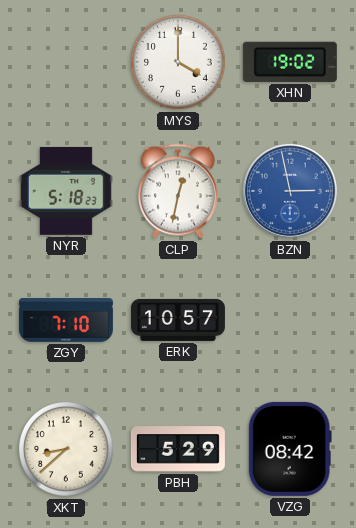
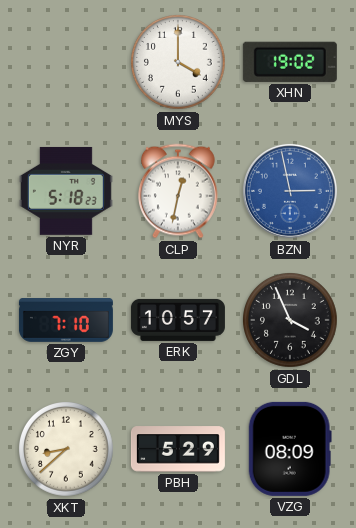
GDL: none -> 3:56
VZG: 08:42 -> 08:09
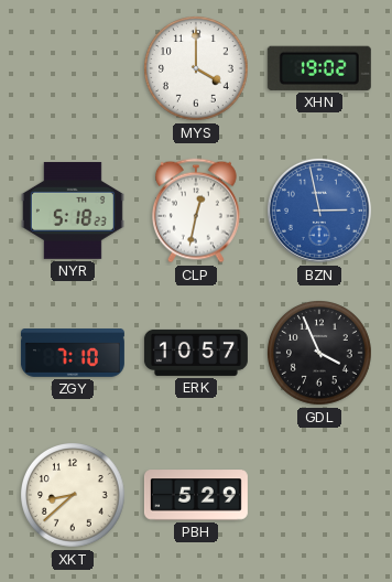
VZG: 08:09 -> none
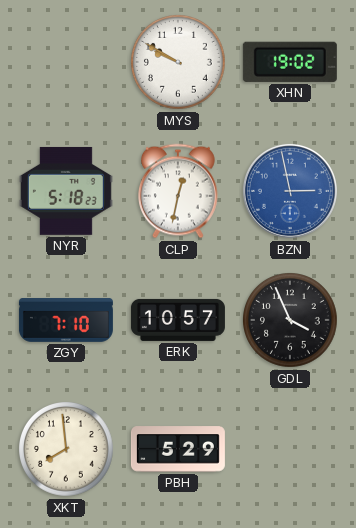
MYS: 4:00 -> 9:50
XKT: 8:38 -> 7:59
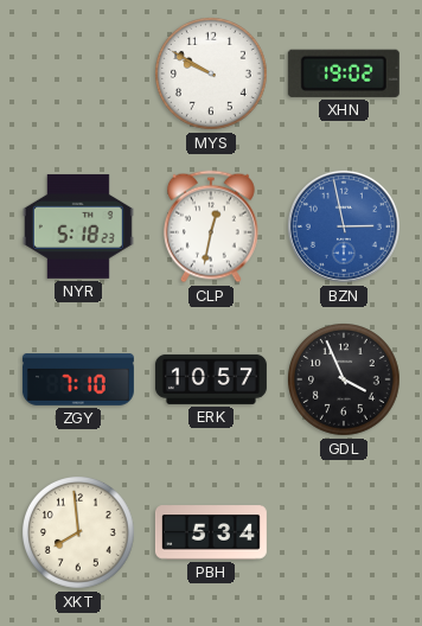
PBH: 5:29 -> 5:34
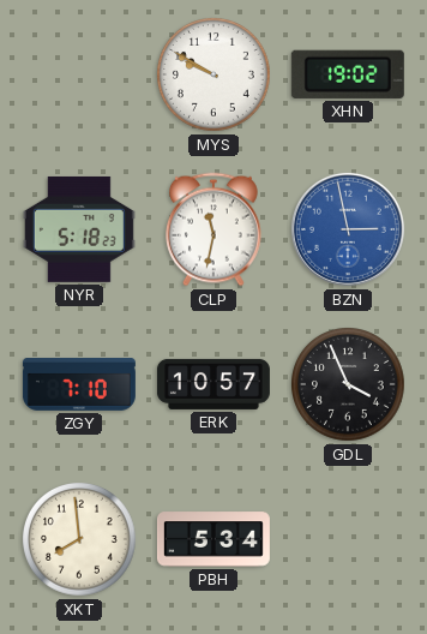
CLP: 12:32 -> 11:32
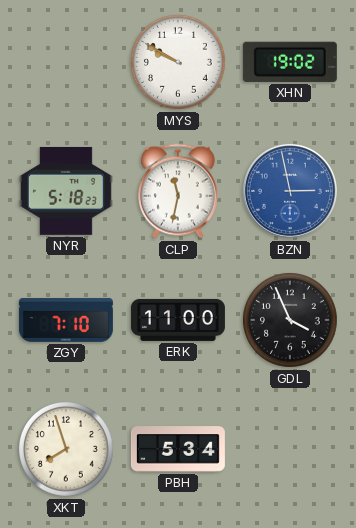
ERK: 10:57 -> 11:00
XKT: 7:59 -> 7:57
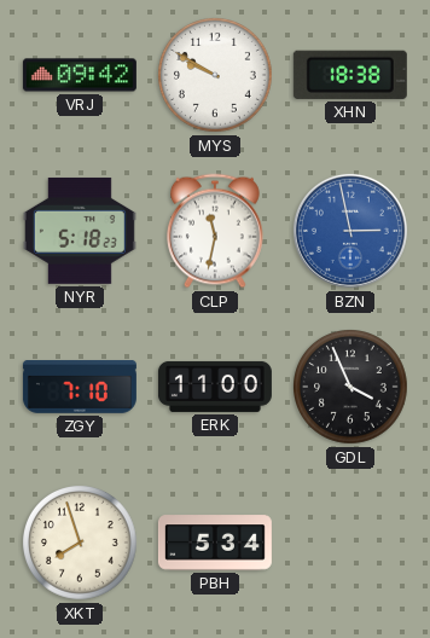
VRJ: none -> 09:42
XHN: 19:02 -> 18:38
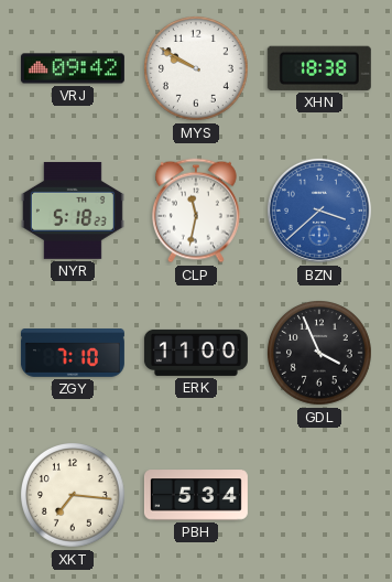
BZN: 2:58 -> 3:38
XKT: 7:57 -> 7:16
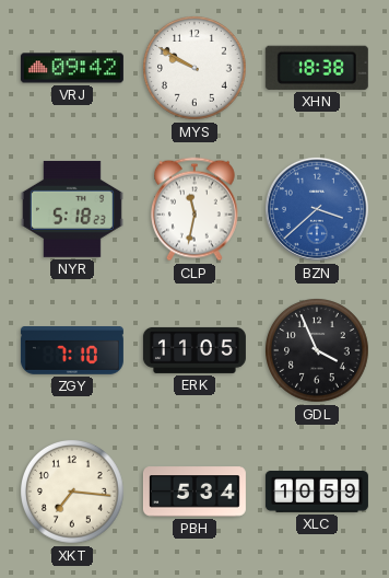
ERK: 11:00 -> 11:05
XLC: none -> 10:59
